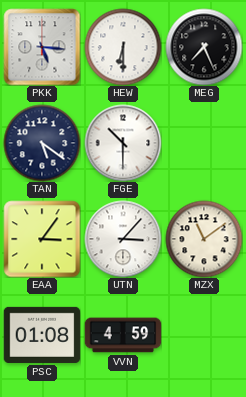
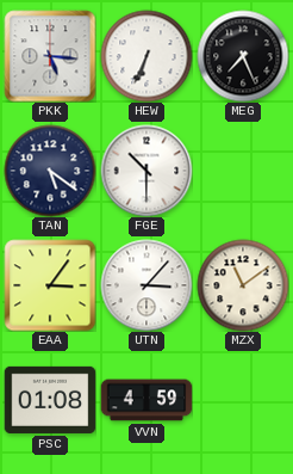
HEW: 6:30 -> 6:34
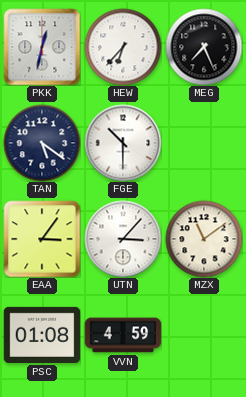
PKK: 5:16 -> 12:32
HEW: 6:34 -> 6:37
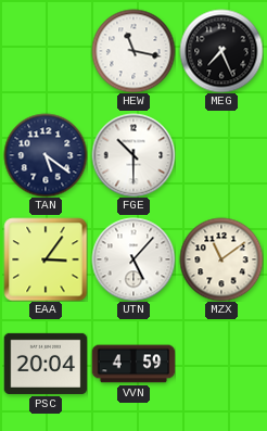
PKK: 12:32 -> none
HEW: 6:37 -> 11:17
UTN: 3:07 -> 5:07
PSC: 01:08 -> 20:04
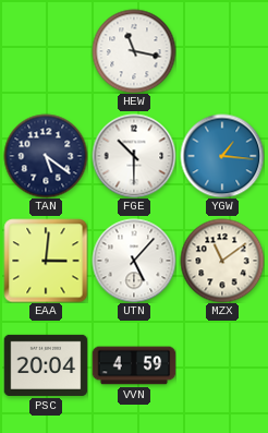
MEG: 7:26 -> none
YGW: none -> 1:16
EAA: 3:06 -> 3:01
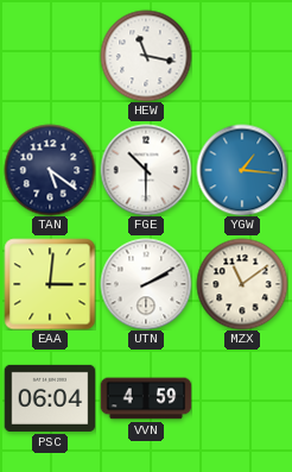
UTN: 5:07 -> 2:10
PSC: 20:04 -> 06:04
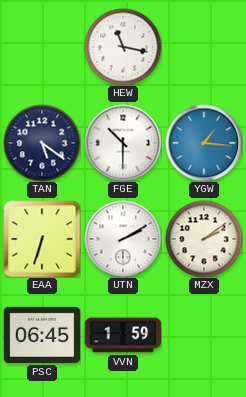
EAA: 3:01 -> 6:33
MZX: 11:09 -> 2:09
PSC: 06:04 -> 06:45
VVN: 4:59 -> 1:59
